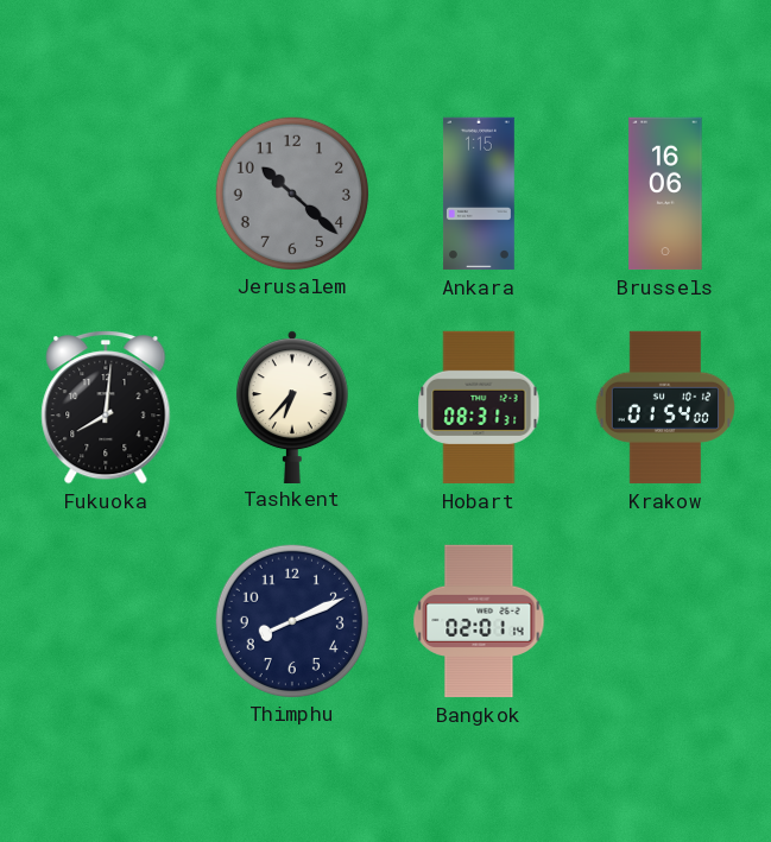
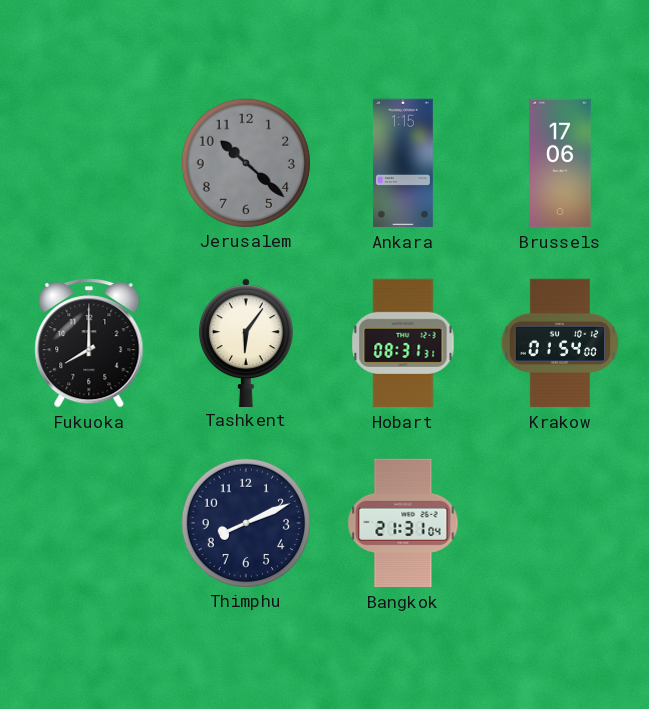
Brussels: 16:06 -> 17:06
Fukuoka: 8:01 -> 8:00
Tashkent: 6:37 -> 6:06
Bangkok: 02:01 -> 21:31
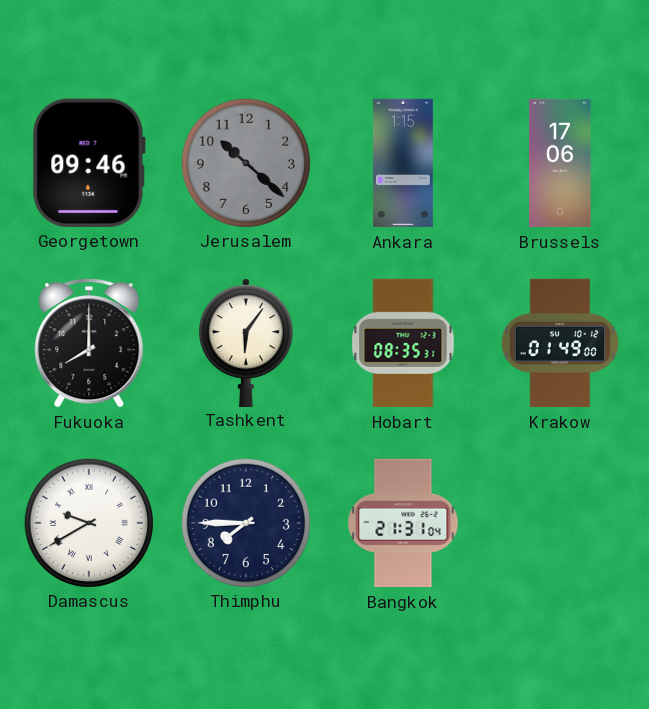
Georgetown: none -> 09:46
Hobart: 08:31 -> 08:35
Krakow: 01:54 -> 01:49
Damascus: none -> 9:40
Thimphu: 8:11 -> 7:45
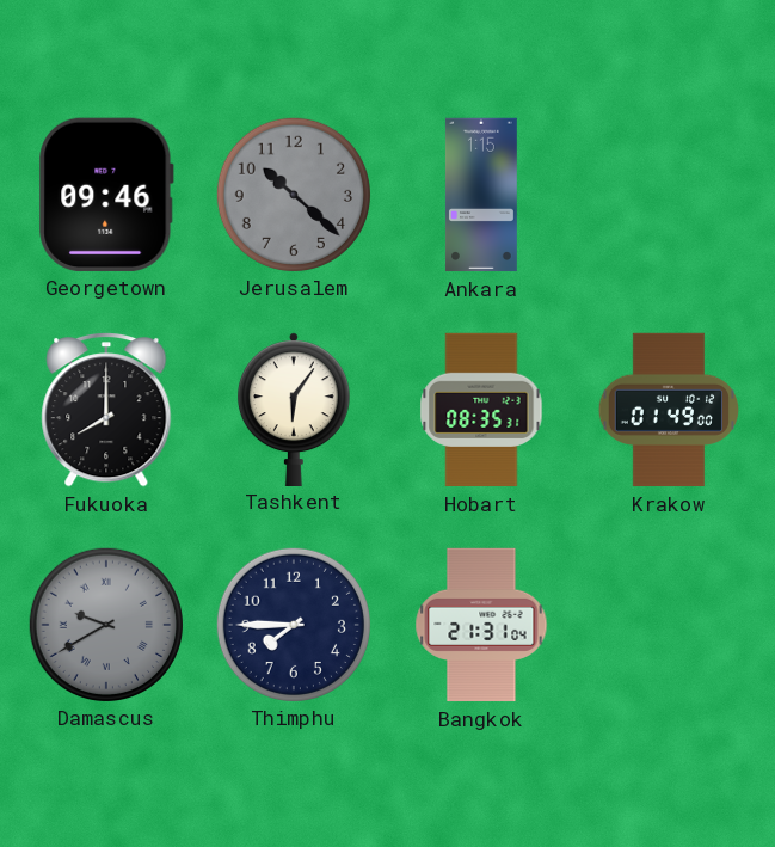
Brussels: 17:06 -> none
Damascus dial: white -> grey
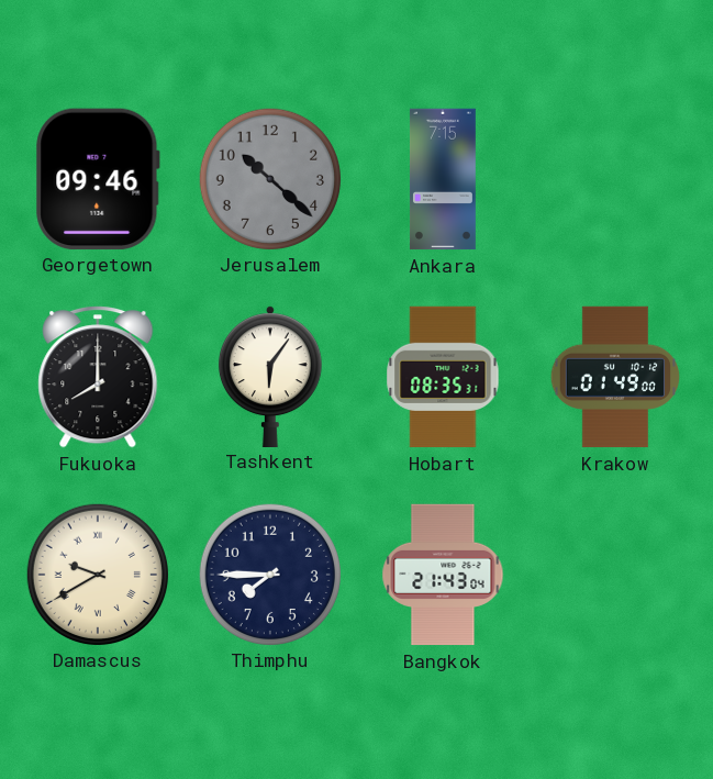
Ankara: 1:15 -> 7:15
Damascus dial: grey -> cream
Bangkok: 21:31 -> 21:43
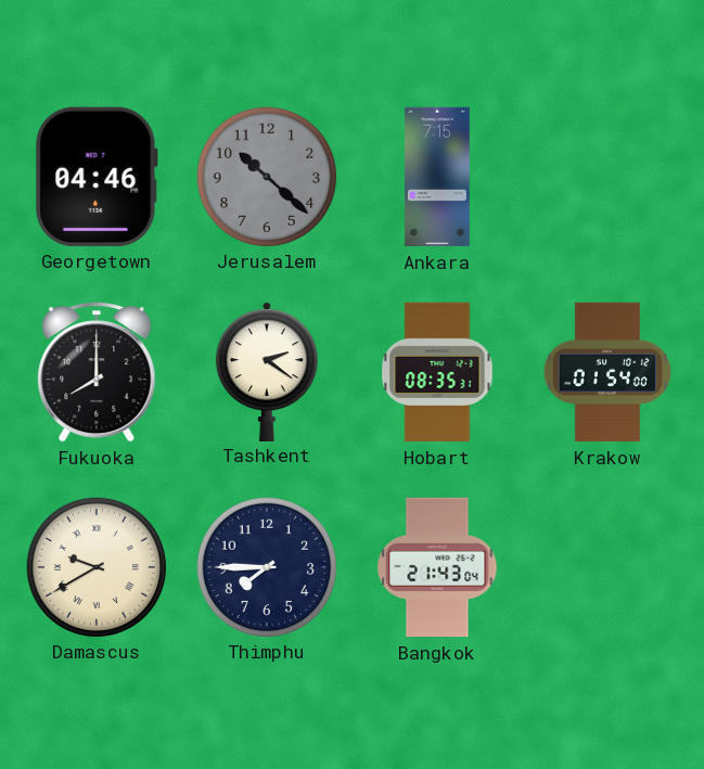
Georgetown: 09:46 -> 04:46
Tashkent: 6:06 -> 2:21
Krakow: 01:49 -> 01:54
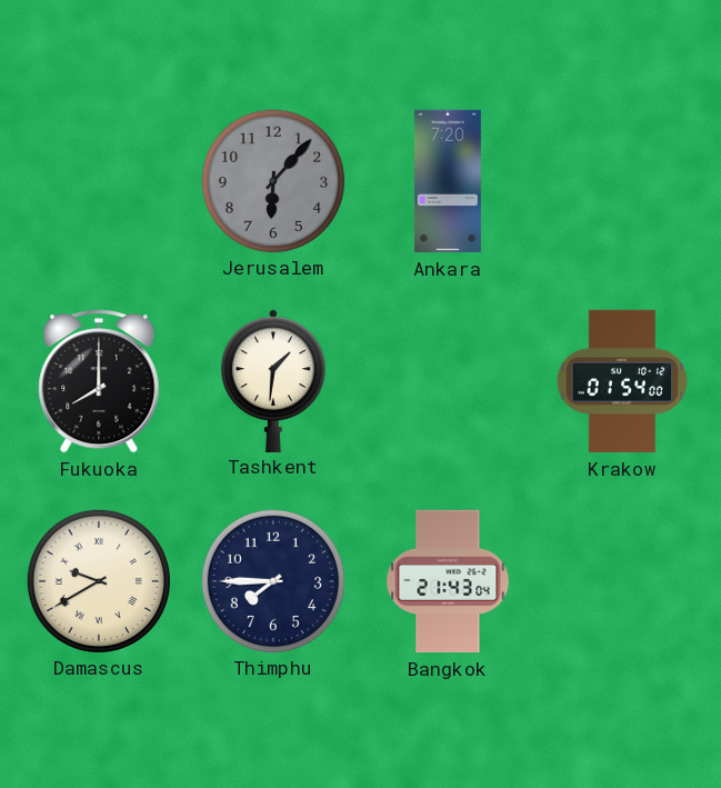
Georgetown: 04:46 -> none
Jerusalem: 10:22 -> 6:07
Ankara: 7:15 -> 7:20
Tashkent: 2:21 -> 1:31
Hobart: 08:35 -> none
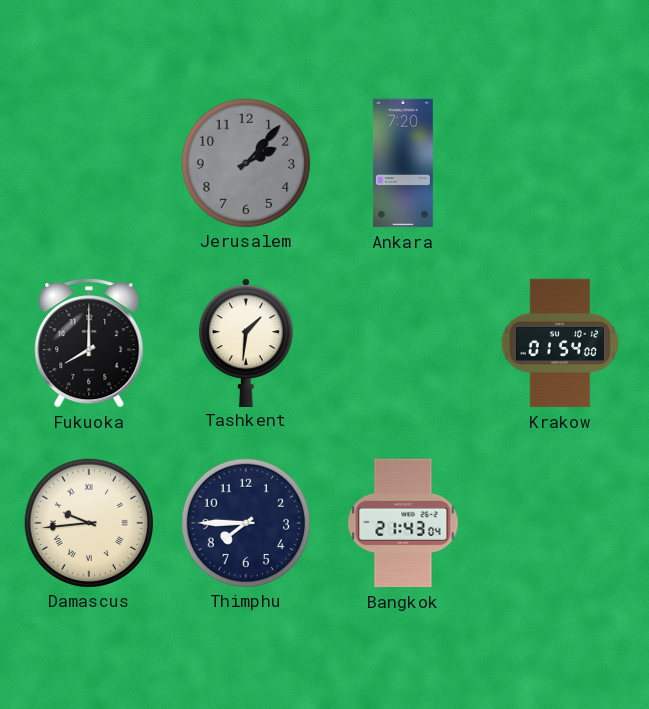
Jerusalem: 6:07 -> 2:07
Damascus: 9:40 -> 9:44
